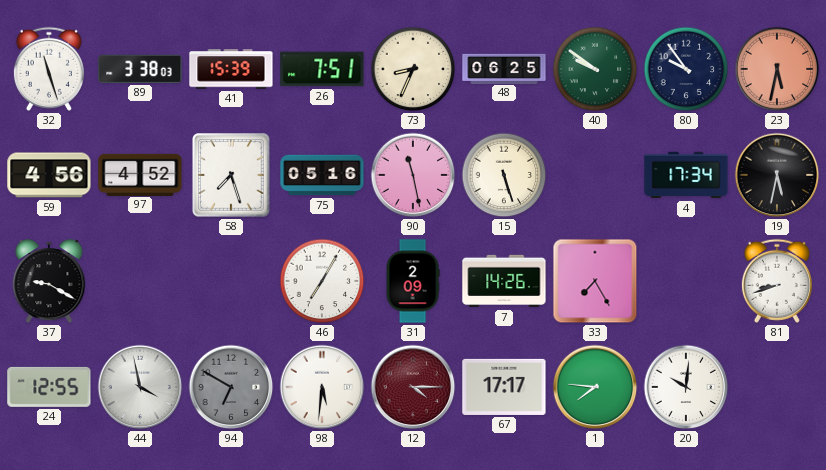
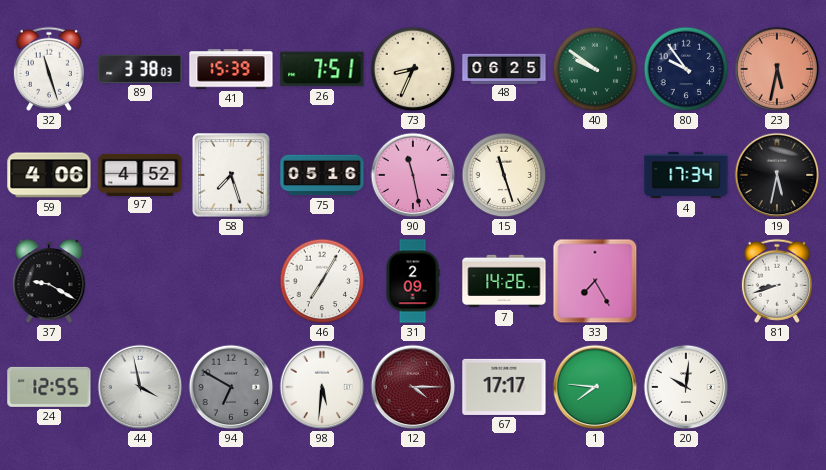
59: 4:56 -> 4:06
15: 5:27 -> 11:27
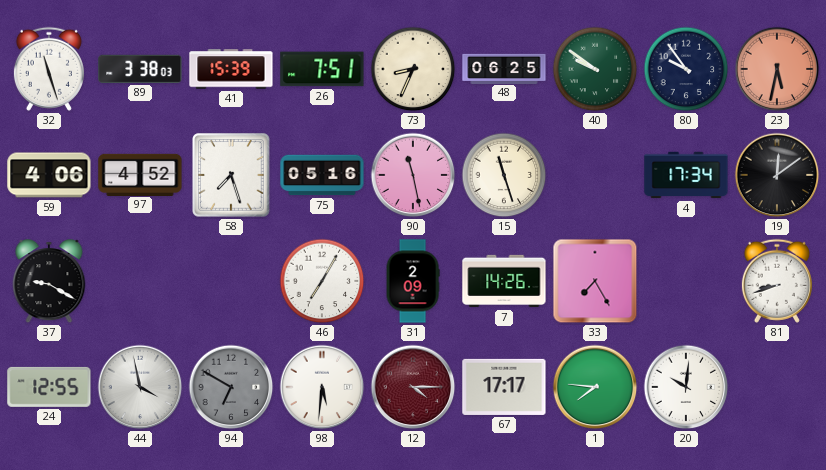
19: 5:32 -> 12:09
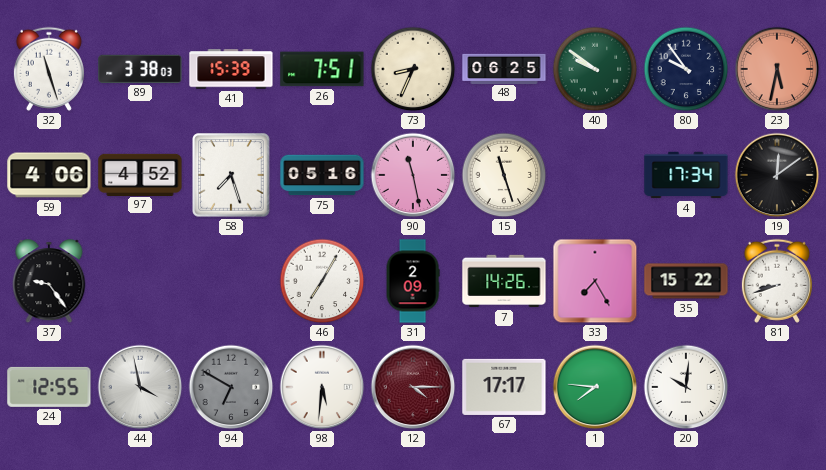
37: 9:20 -> 9:24
35: none -> 15:22
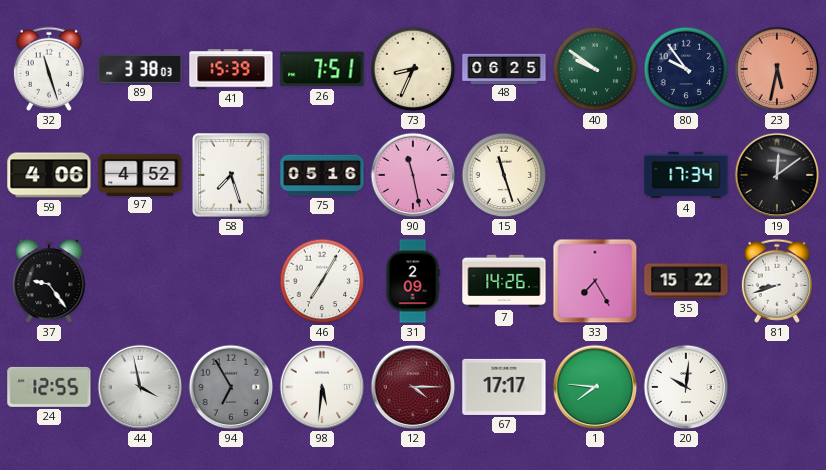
94: 6:50 -> 6:55
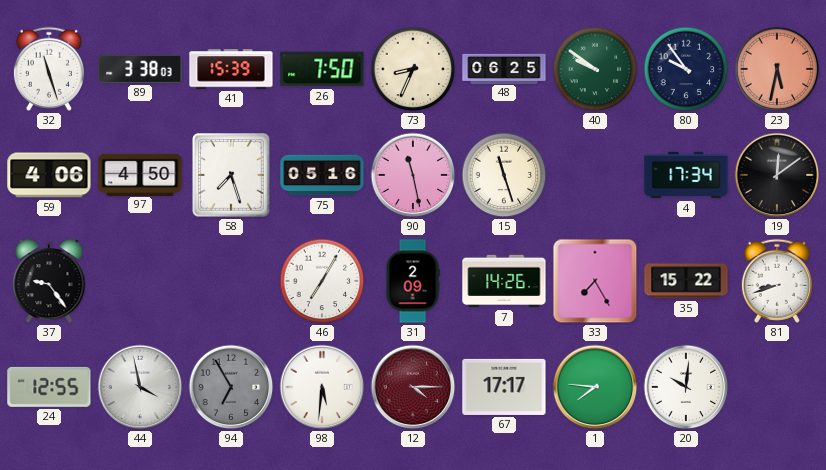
26: 7:51 -> 7:50
97: 4:52 -> 4:50
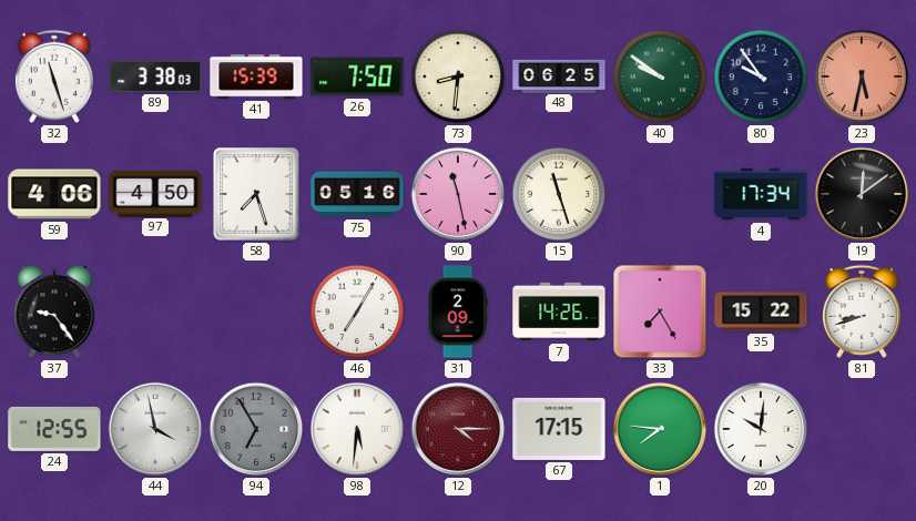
73: 8:34 -> 8:31
67: 17:17 -> 17:15
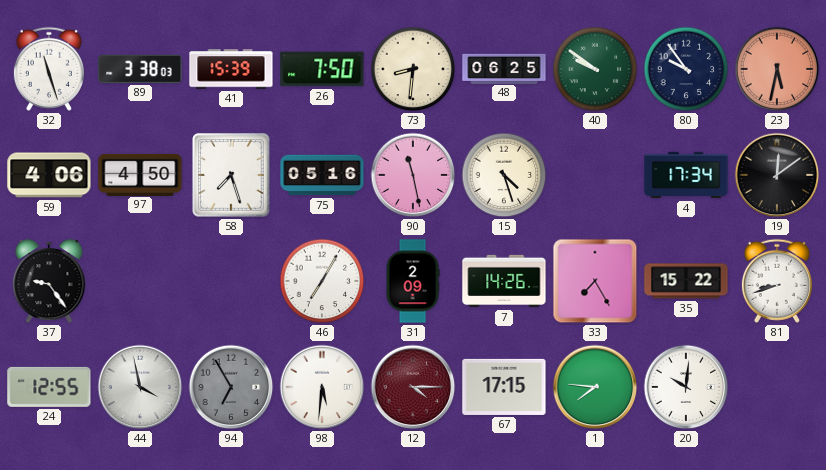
15: 11:27 -> 4:27
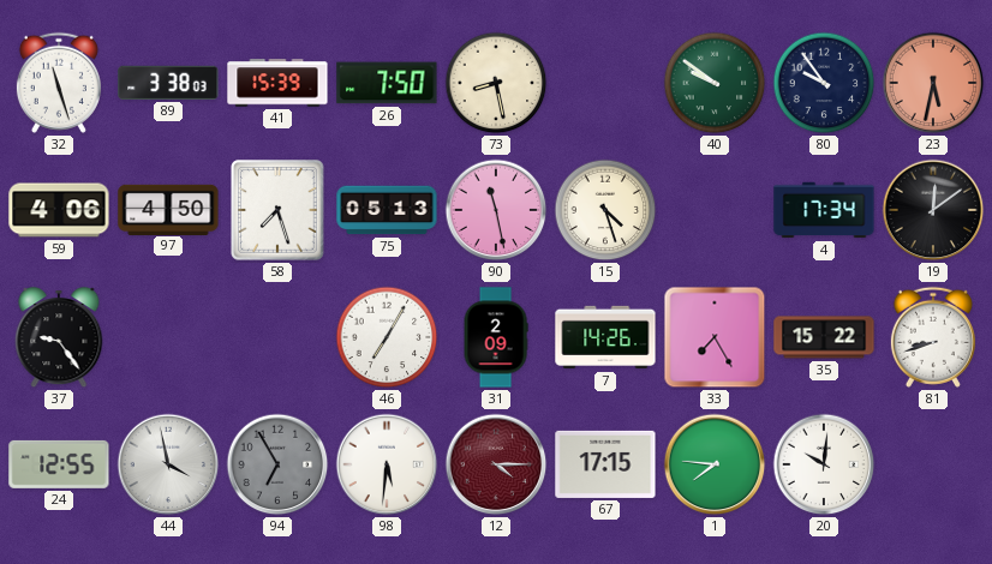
73: 8:31 -> 8:28
48: 06:25 -> none
75: 05:16 -> 05:13
